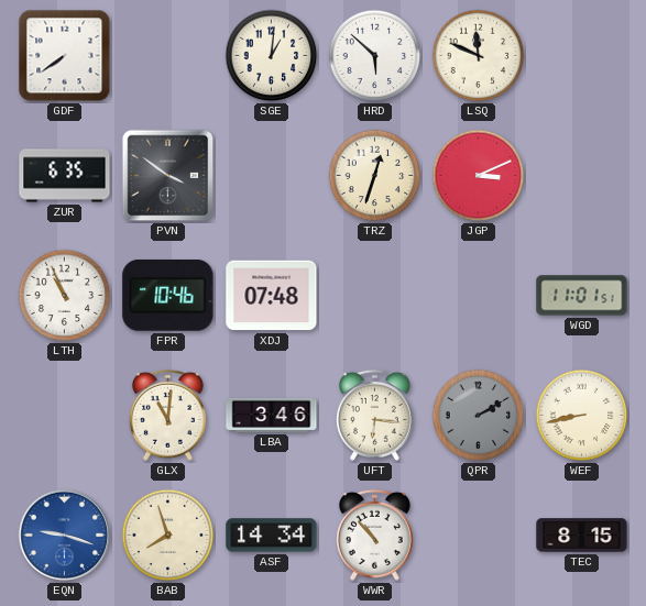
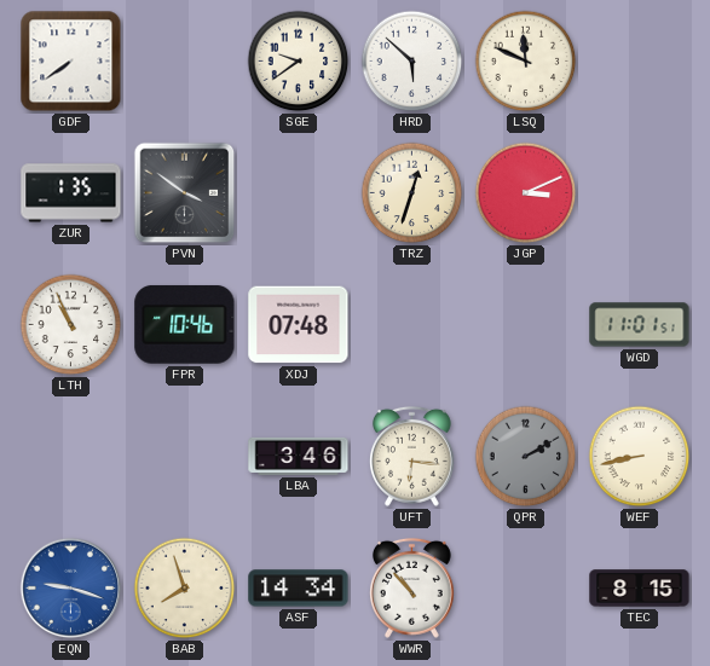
SGE: 1:01 -> 9:39
ZUR: 6:35 -> 1:35
GLX: 11:01 -> none
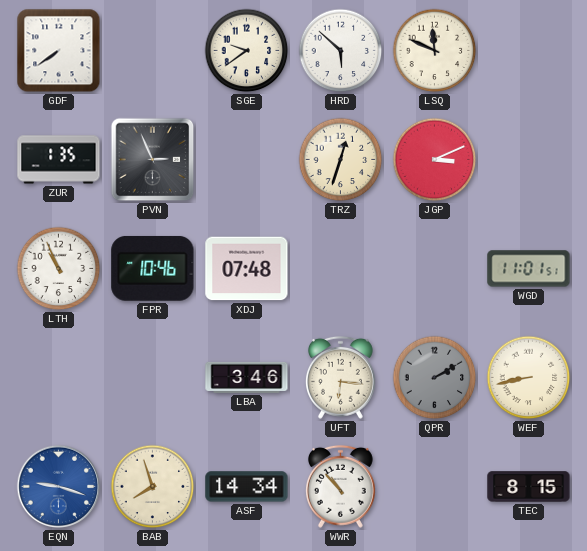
PVN: 3:51 -> 2:56
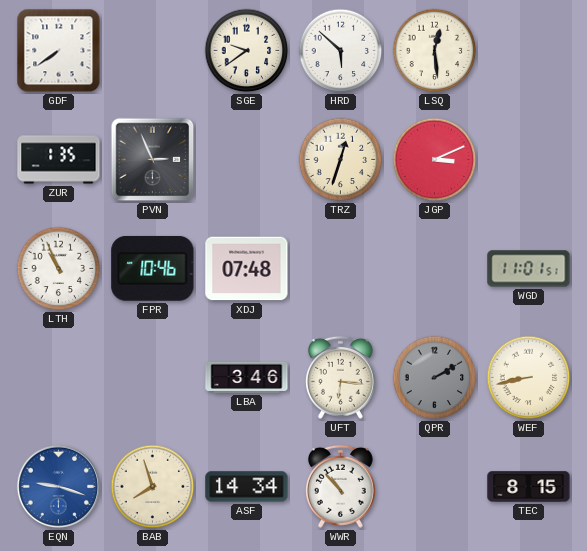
LSQ: 11:49 -> 12:29
